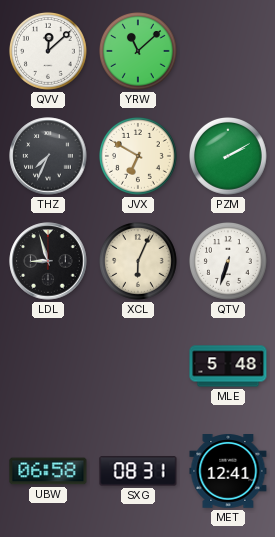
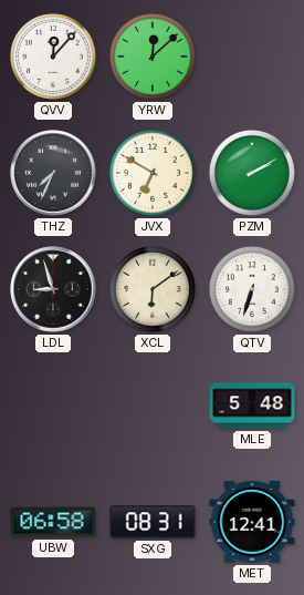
QVV: 12:08 -> 12:07
YRW: 11:08 -> 12:08
XCL: 6:04 -> 6:09
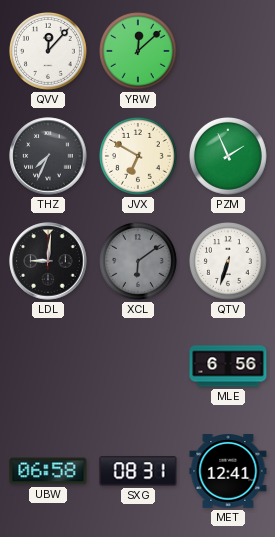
PZM: 2:10 -> 1:56
LDL: 8:57 -> 9:01
XCL dial: cream -> grey
MLE: 5:48 -> 6:56
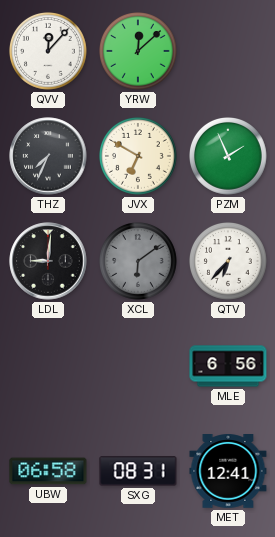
QTV: 6:33 -> 6:37
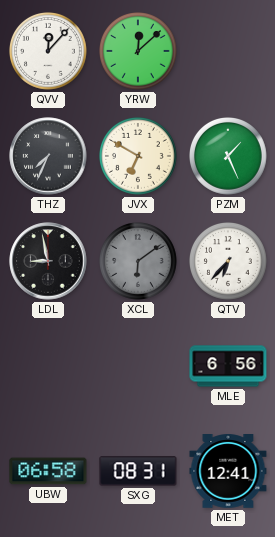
PZM: 1:56 -> 1:26
LDL: 9:01 -> 8:58
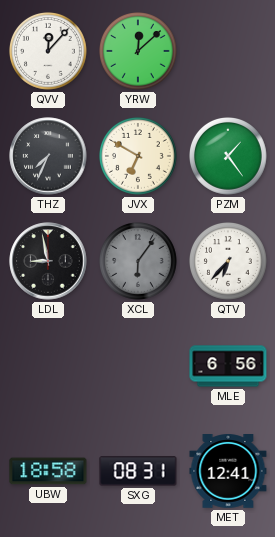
PZM: 1:26 -> 1:24
XCL: 6:09 -> 6:06
UBW: 06:58 -> 18:58
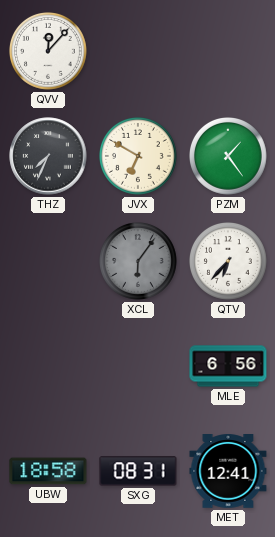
YRW: 12:08 -> none
LDL: 8:58 -> none
